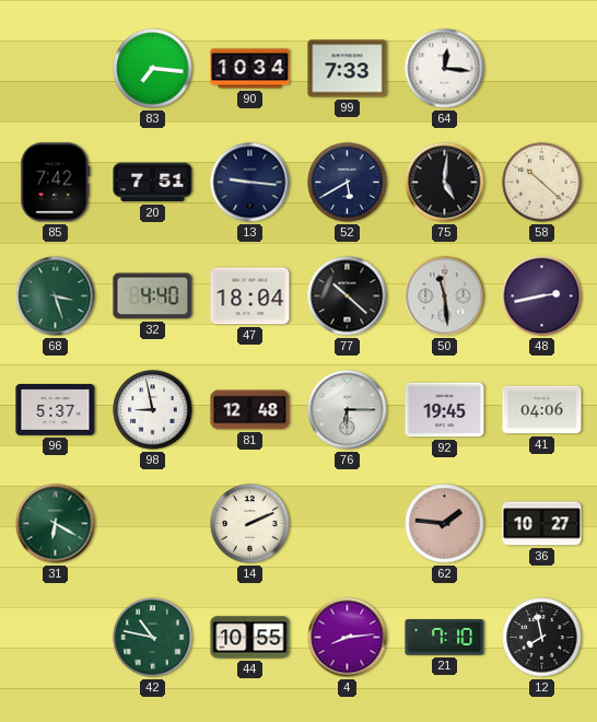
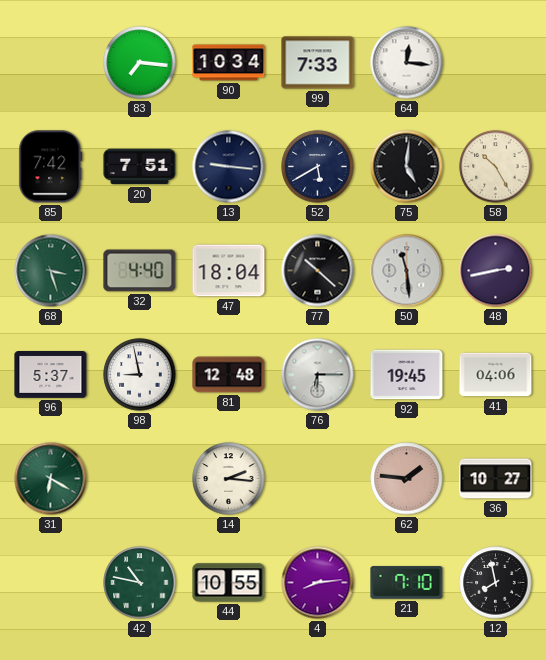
58: 10:22 -> 10:25
14: 2:11 -> 2:16
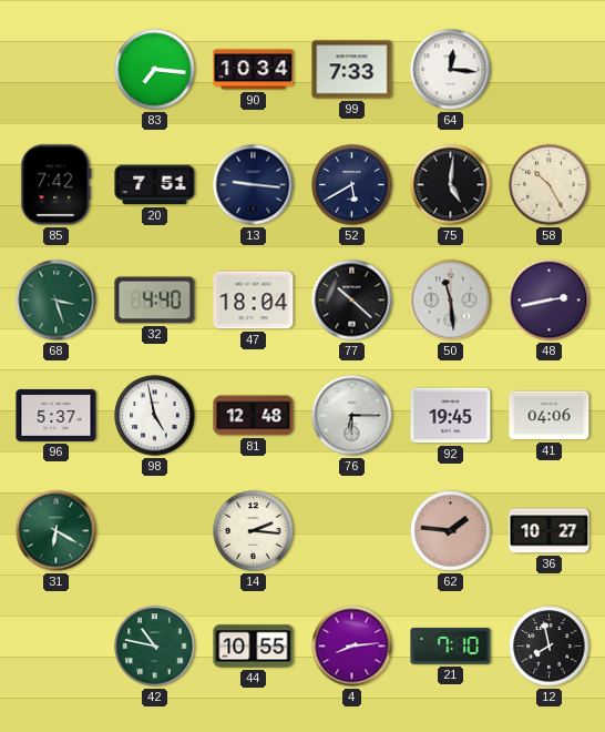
98: 8:58 -> 4:58
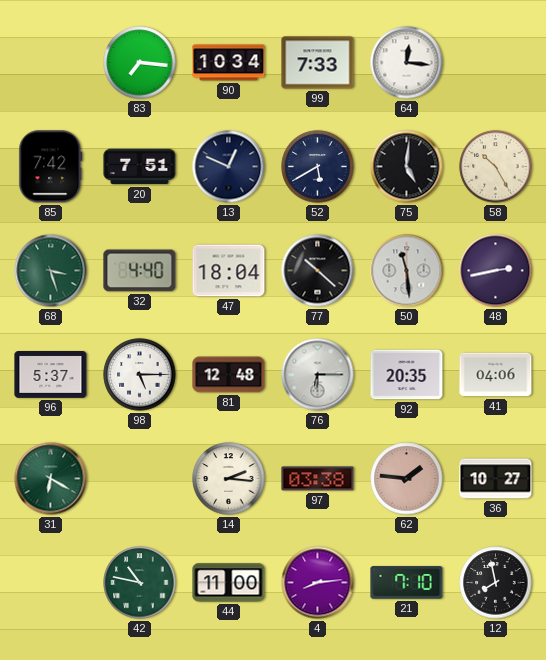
13: 9:16 -> 12:49
98: 4:58 -> 5:15
92: 19:45 -> 20:35
97: none -> 03:38
44: 10:55 -> 11:00
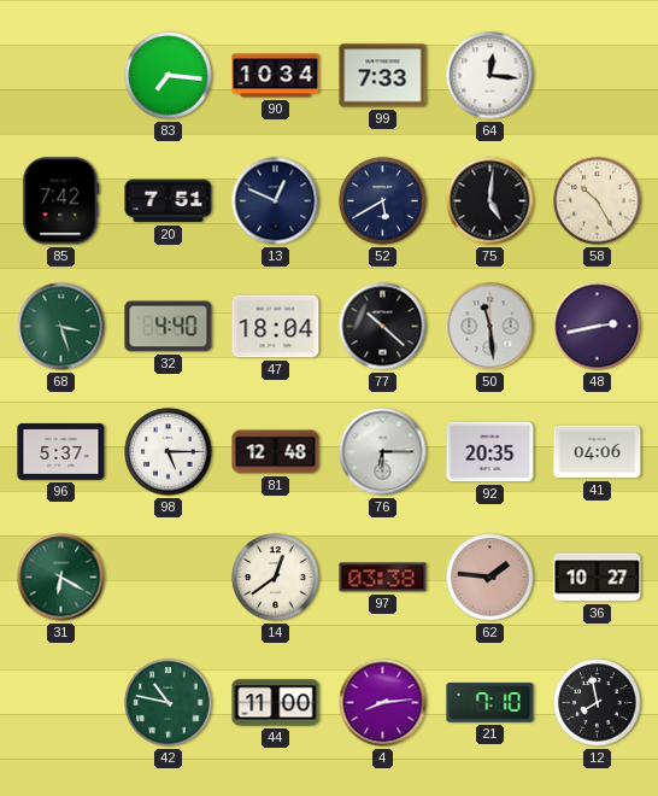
14: 2:16 -> 12:39
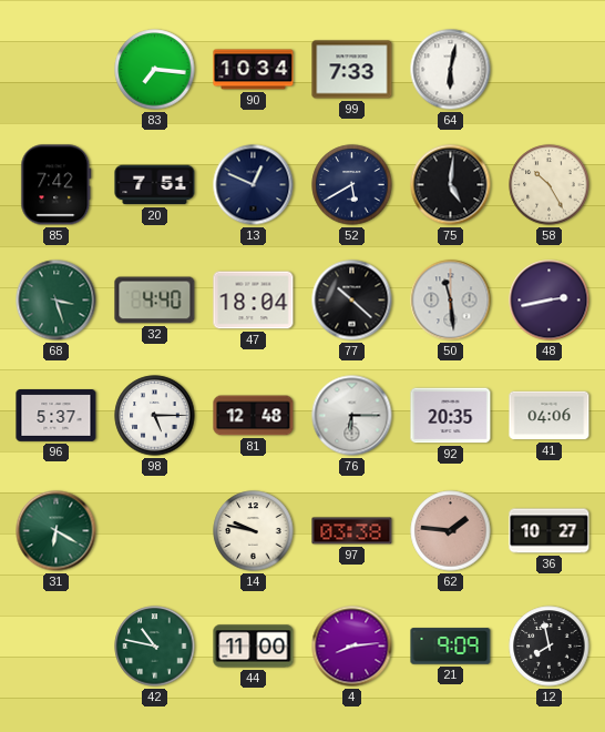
64: 12:16 -> 6:02
14: 12:39 -> 9:47
21: 7:10 -> 9:09
